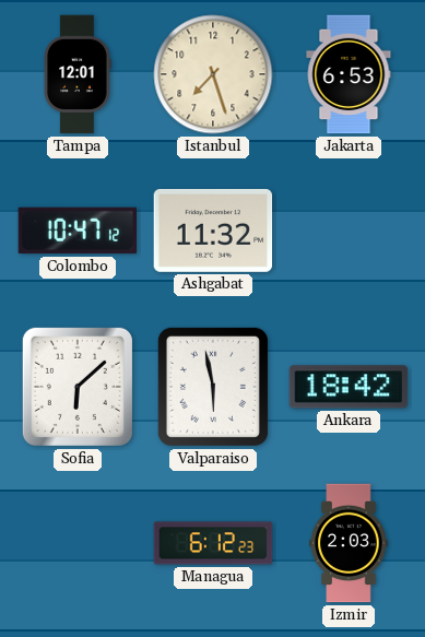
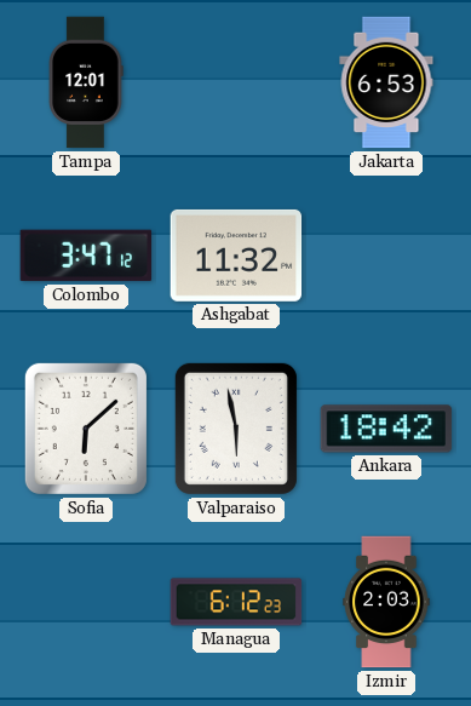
Istanbul: 7:27 -> none
Colombo: 10:47 -> 3:47
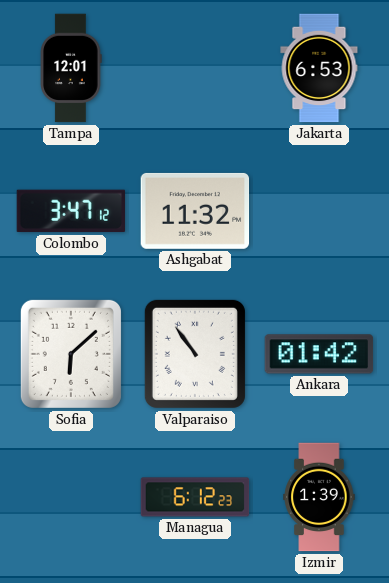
Valparaiso: 5:58 -> 10:54
Ankara: 18:42 -> 01:42
Izmir: 2:03 -> 1:39
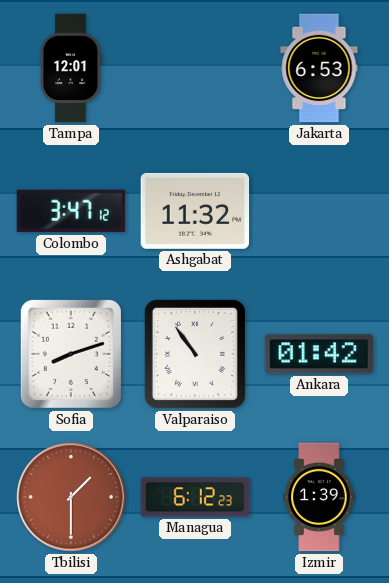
Sofia: 6:08 -> 8:12
Tbilisi: none -> 1:30
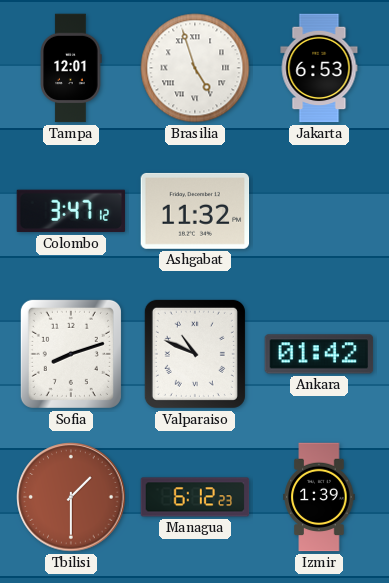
Brasilia: none -> 4:57
Valparaiso: 10:54 -> 10:49
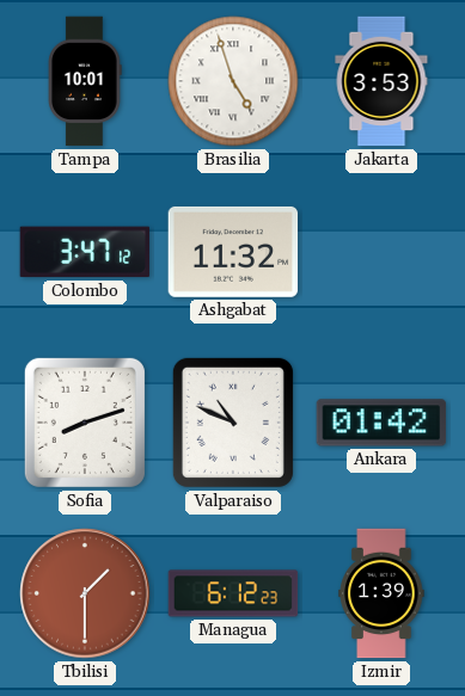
Tampa: 12:01 -> 10:01
Jakarta: 6:53 -> 3:53
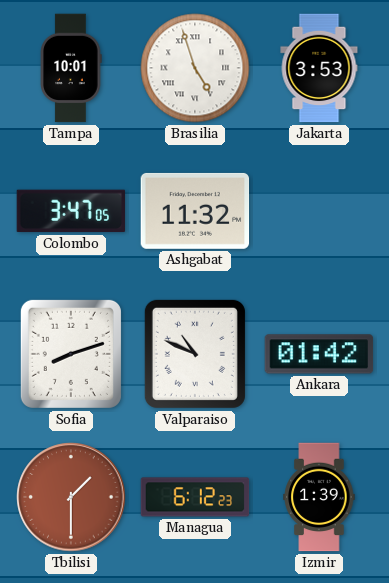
Colombo: 3:47:12 -> 3:47:05
